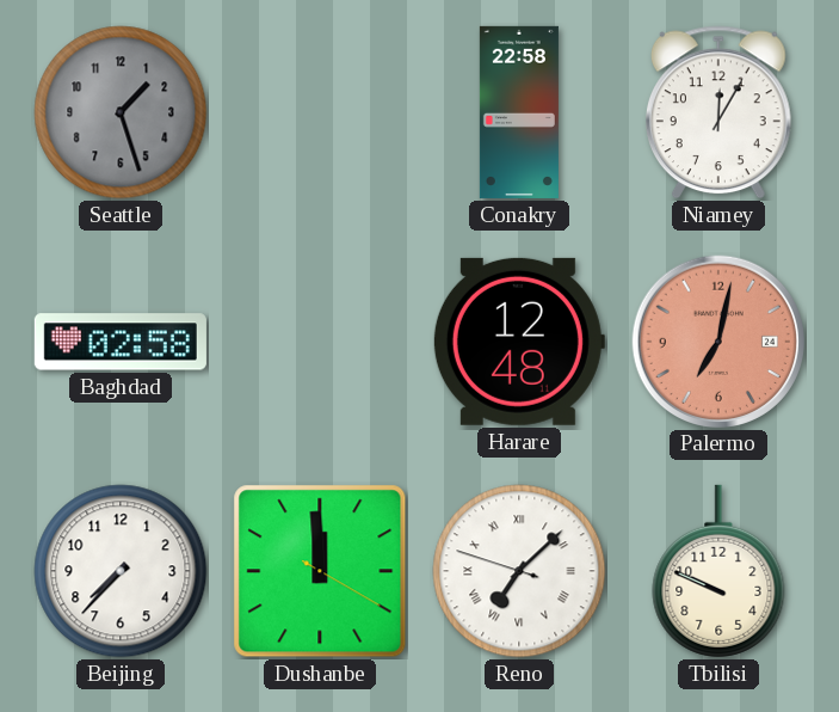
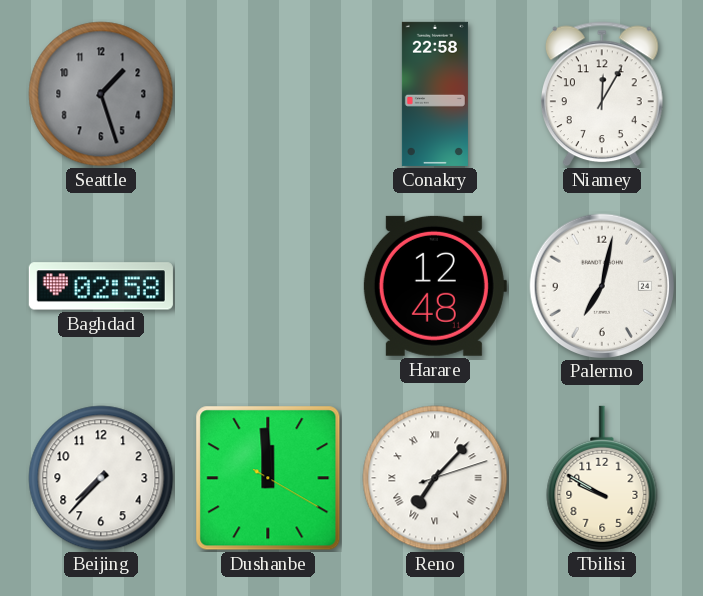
Palermo dial: salmon -> white
Reno: 7:07:48 -> 7:07:12
Tbilisi: 9:49 -> 9:50
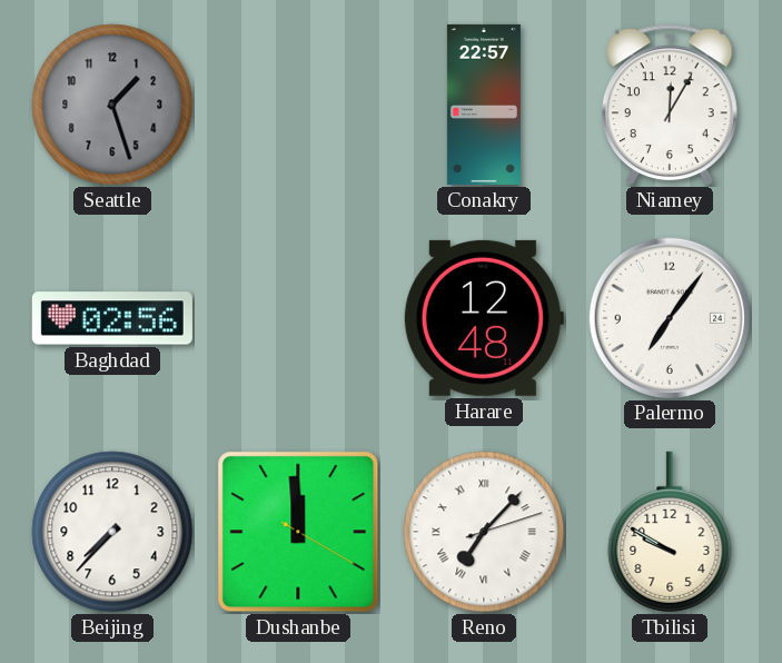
Conakry: 22:58 -> 22:57
Baghdad: 02:58 -> 02:56
Palermo: 7:02 -> 7:06
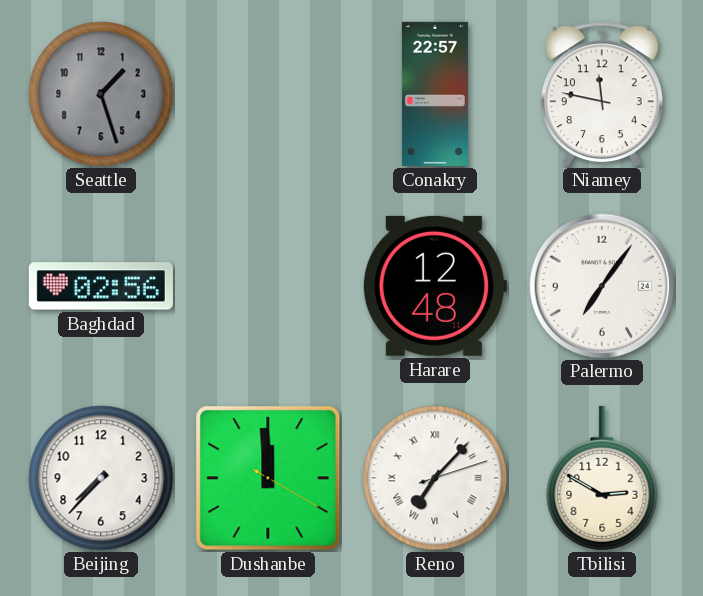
Niamey: 12:05 -> 11:47
Tbilisi: 9:50 -> 2:50
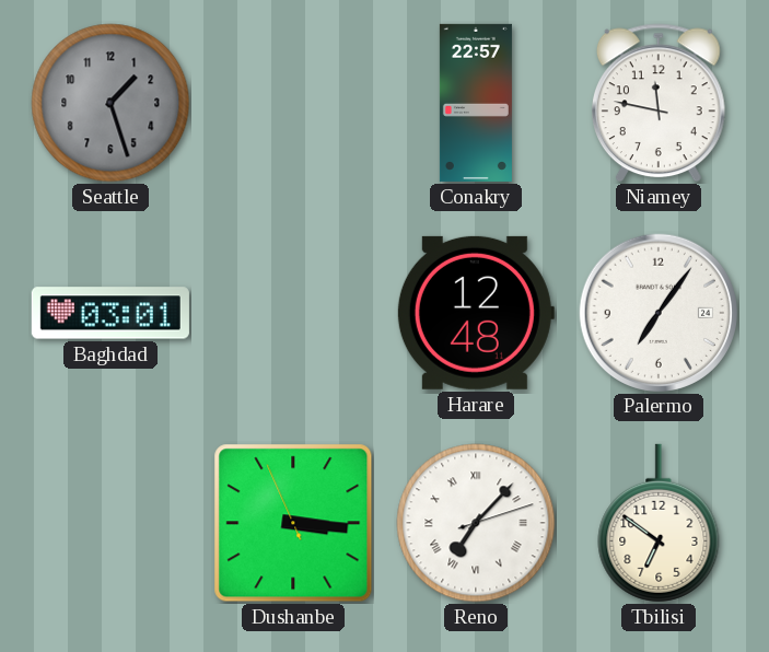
Baghdad: 02:56 -> 03:01
Beijing: 7:37 -> none
Dushanbe: 11:59 -> 3:15
Tbilisi: 2:50 -> 6:51
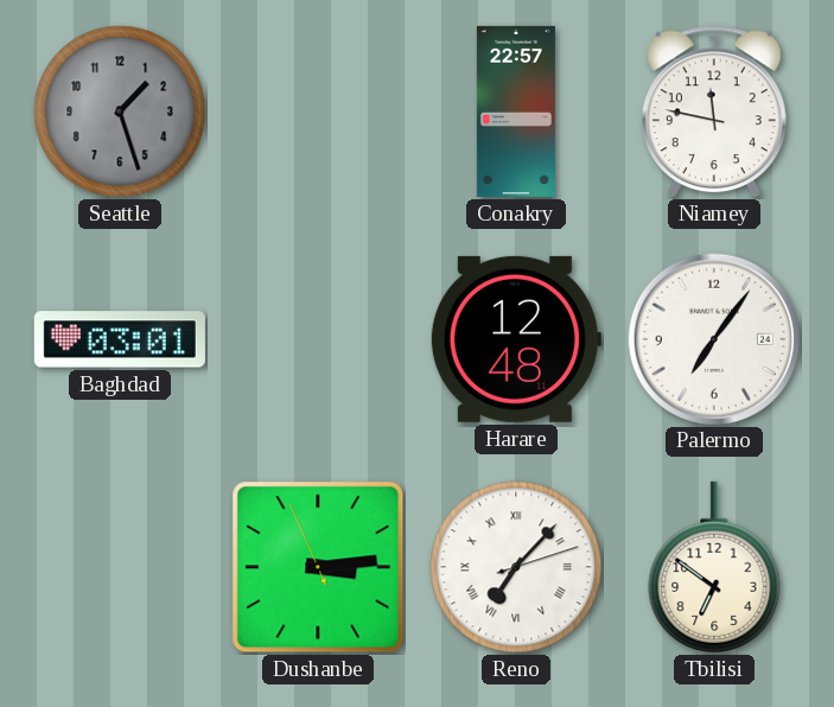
Dushanbe: 3:15 -> 3:13
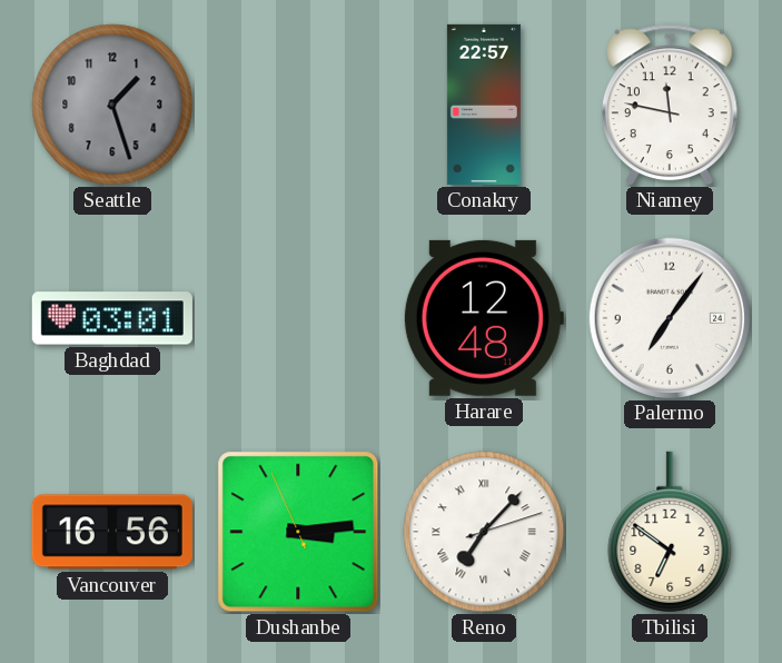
Vancouver: none -> 16:56
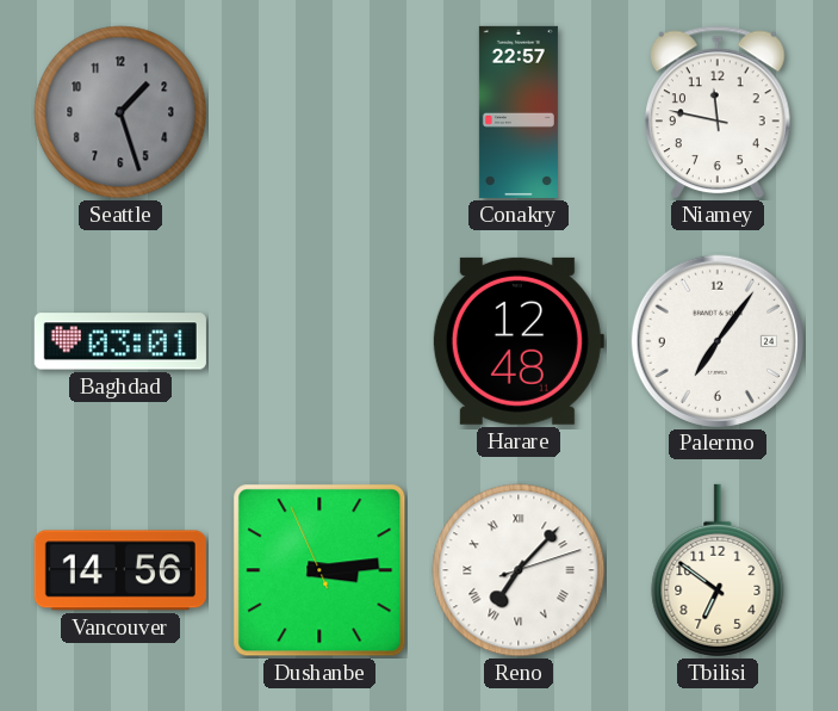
Vancouver: 16:56 -> 14:56
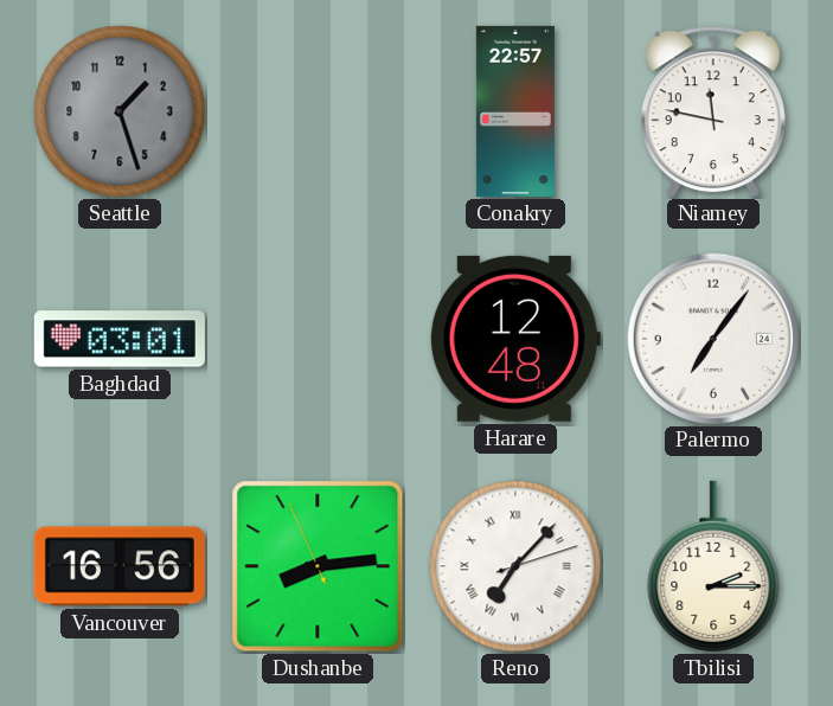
Vancouver: 14:56 -> 16:56
Dushanbe: 3:13 -> 8:13
Tbilisi: 6:51 -> 2:15
